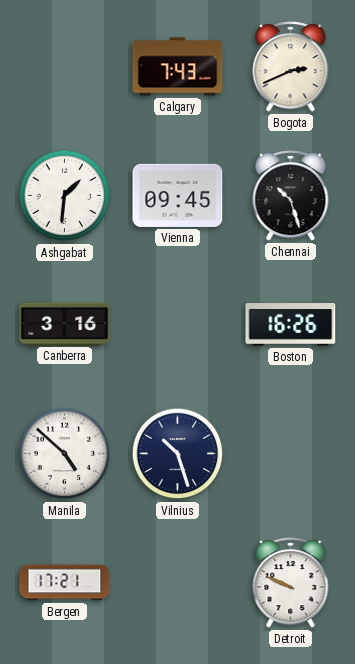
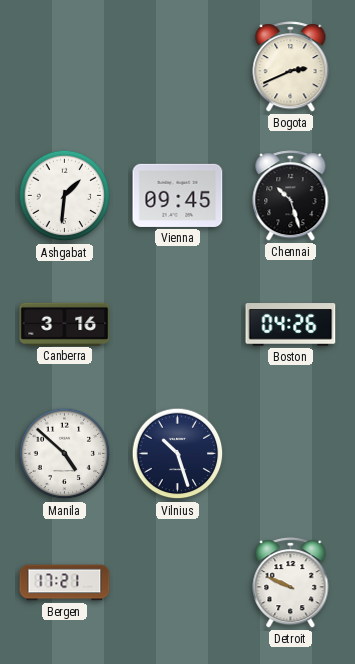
Calgary: 7:43 -> none
Boston: 16:26 -> 04:26
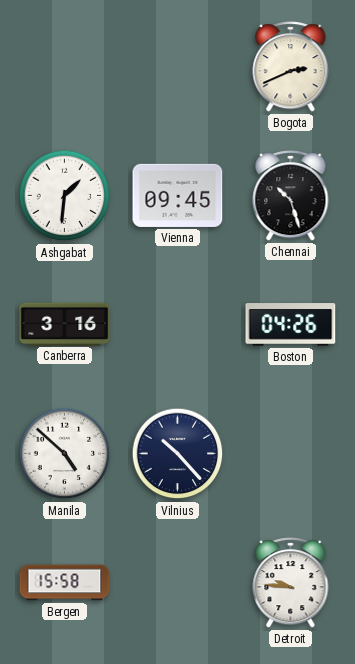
Vilnius: 10:27 -> 10:23
Bergen: 17:21 -> 15:58
Detroit: 9:49 -> 9:46
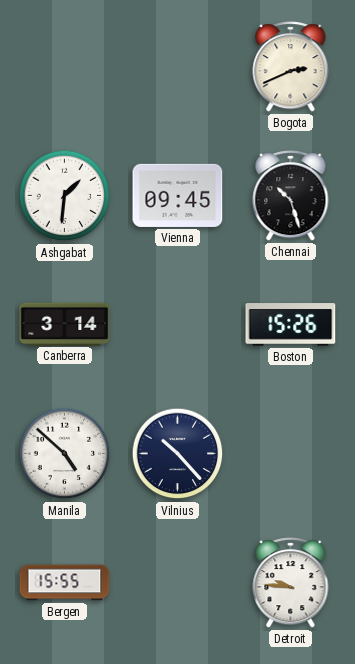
Canberra: 3:16 -> 3:14
Boston: 04:26 -> 15:26
Bergen: 15:58 -> 15:55
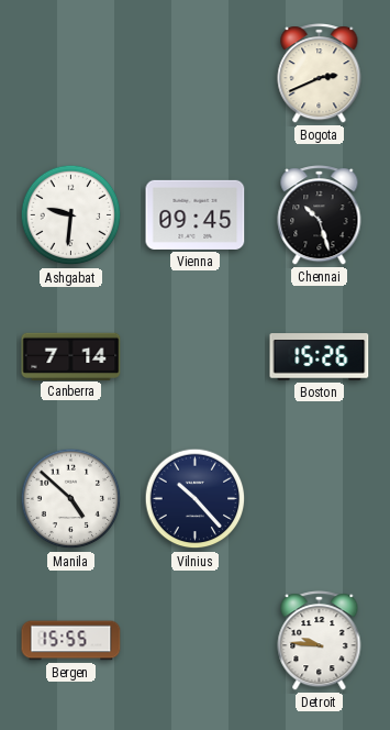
Ashgabat: 1:31 -> 9:31
Canberra: 3:14 -> 7:14
